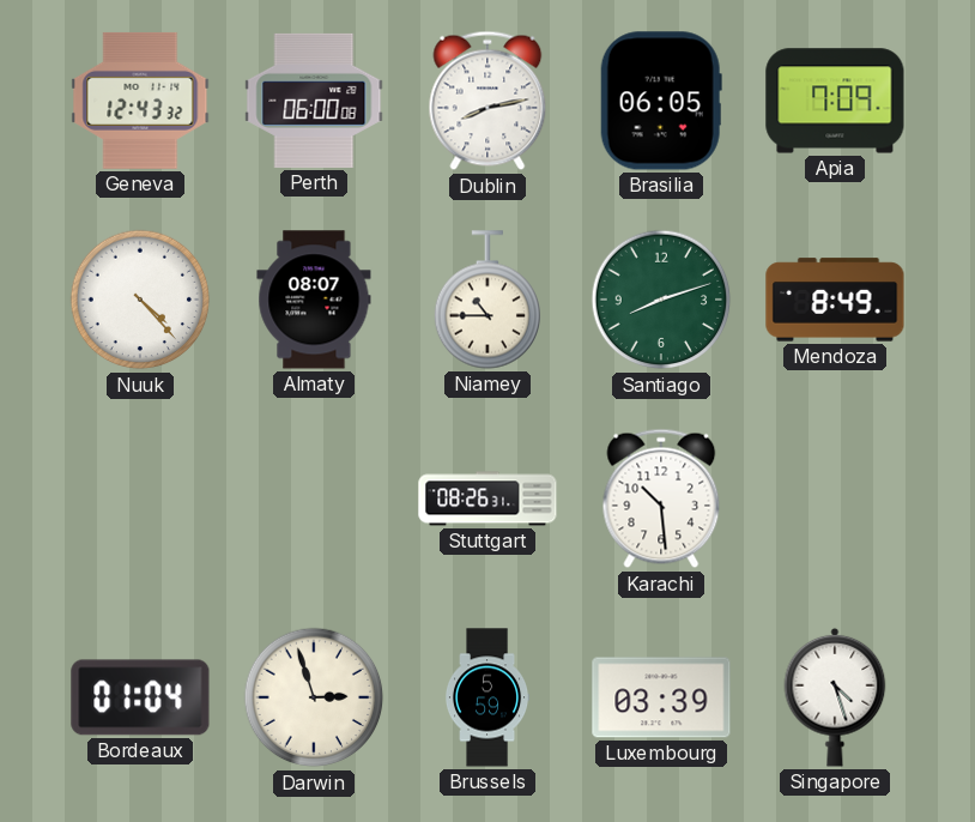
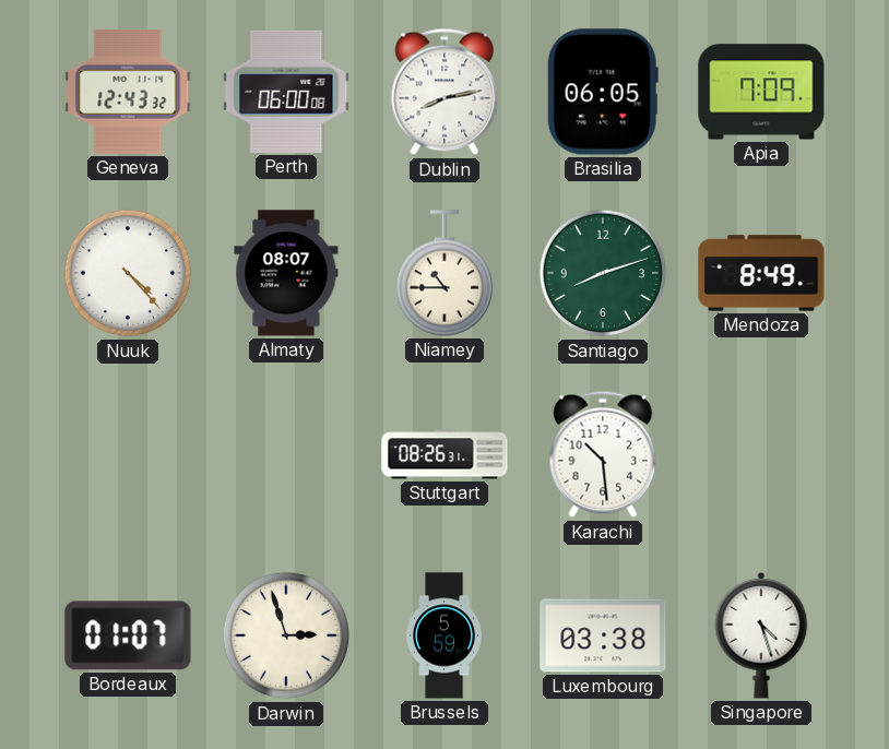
Bordeaux: 01:04 -> 01:07
Luxembourg: 03:39 -> 03:38
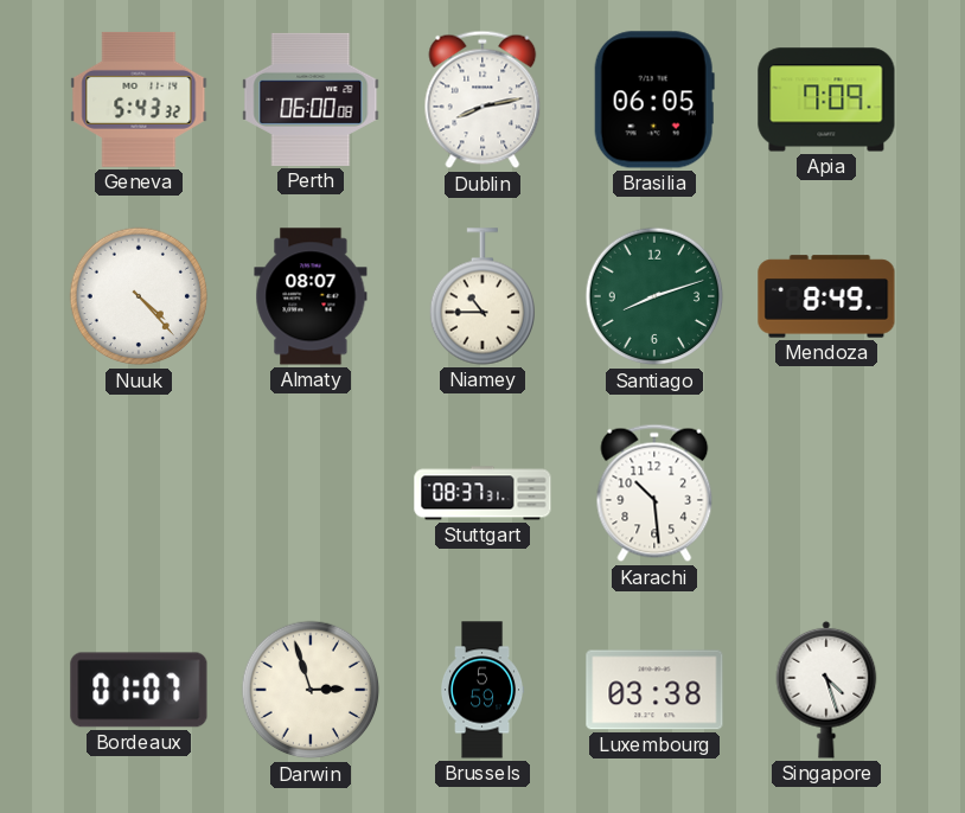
Geneva: 12:43 -> 5:43
Stuttgart: 08:26 -> 08:37
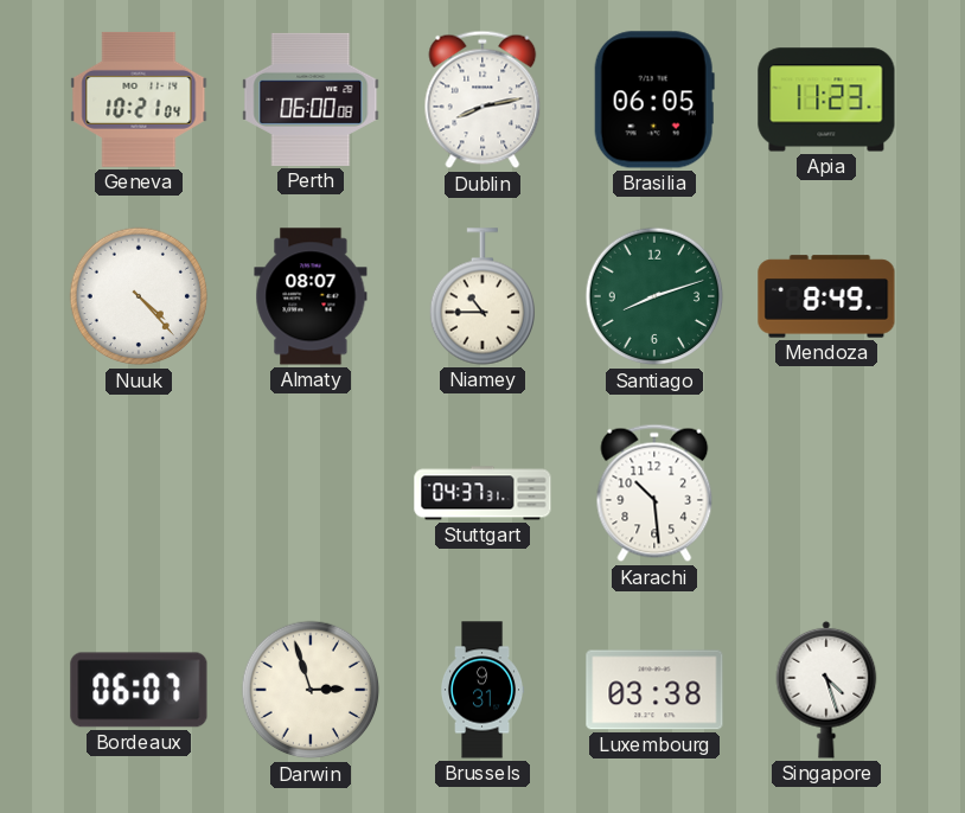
Geneva: 5:43 -> 10:21
Apia: 7:09 -> 11:23
Stuttgart: 08:37 -> 04:37
Bordeaux: 01:07 -> 06:07
Brussels: 5:59 -> 9:31
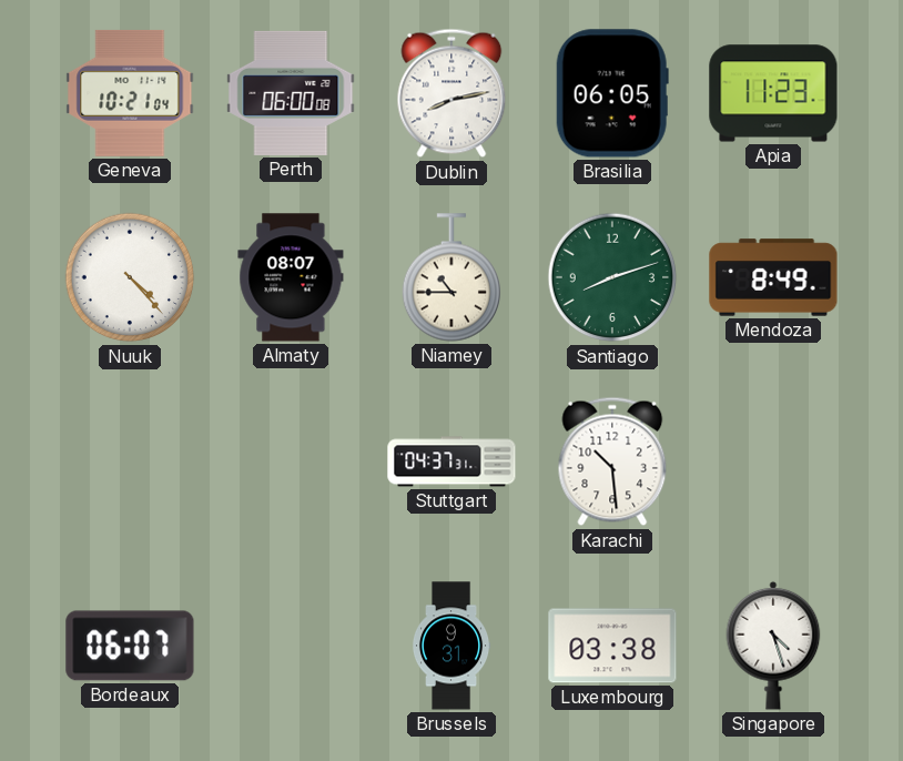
Darwin: 2:57 -> none
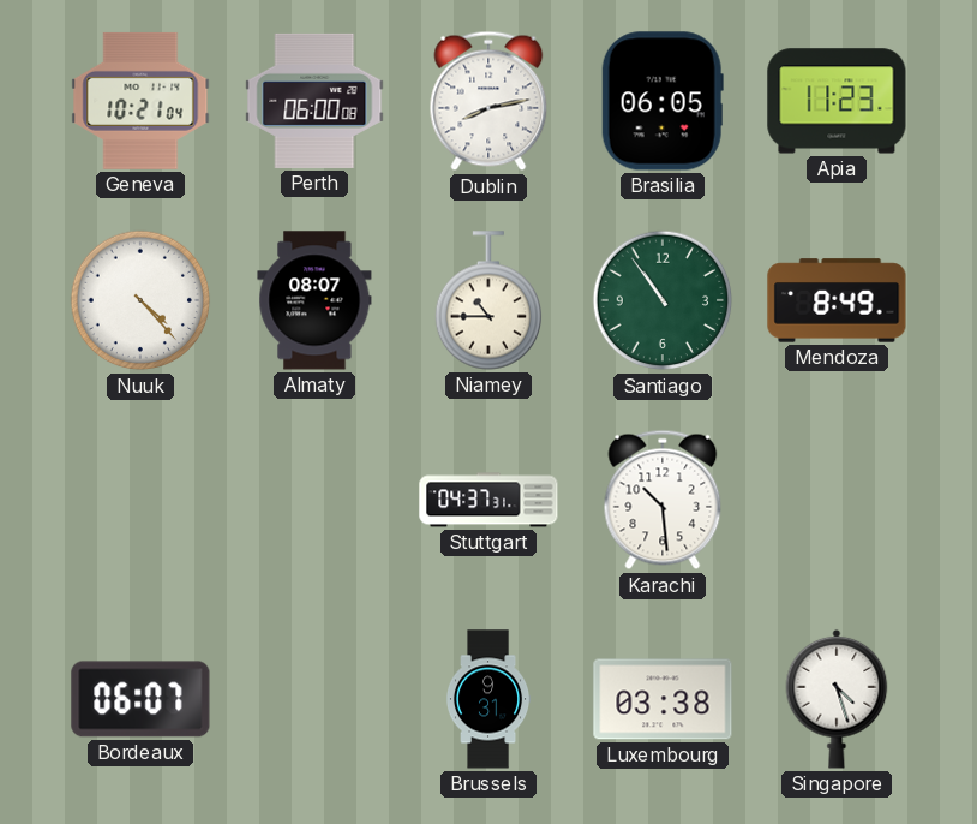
Santiago: 8:12 -> 10:54
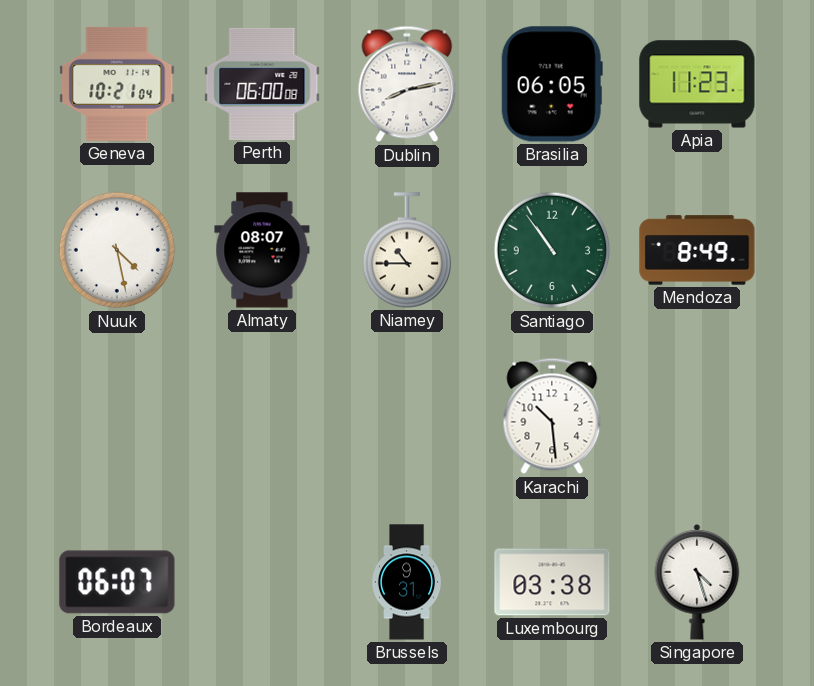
Nuuk: 4:23 -> 4:28
Stuttgart: 04:37 -> none
